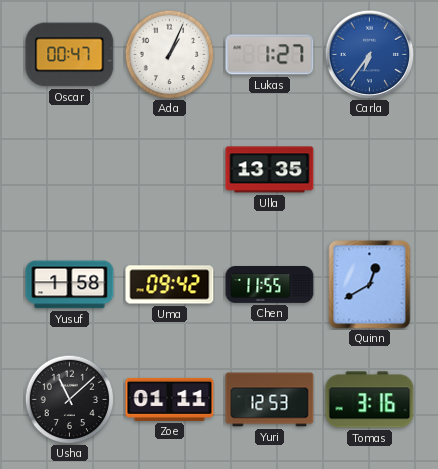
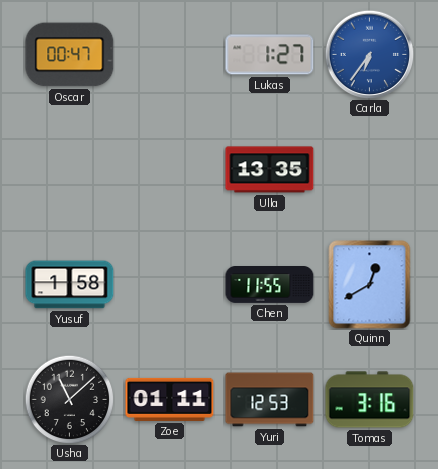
Ada: 1:04 -> none
Uma: 09:42 -> none
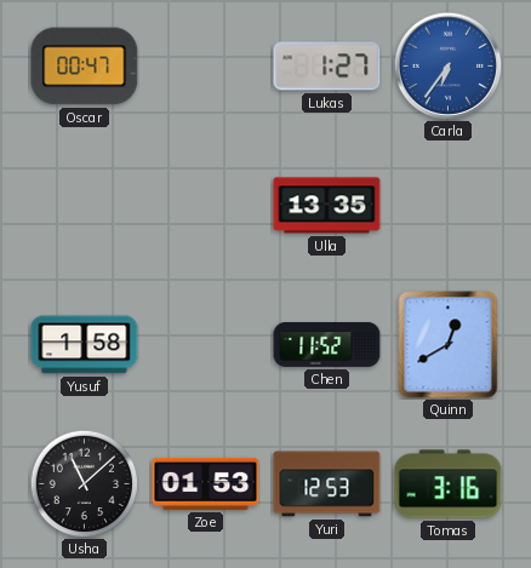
Chen: 11:55 -> 11:52
Zoe: 01:11 -> 01:53
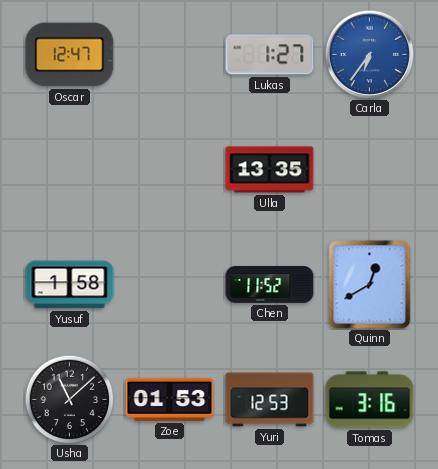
Oscar: 00:47 -> 12:47
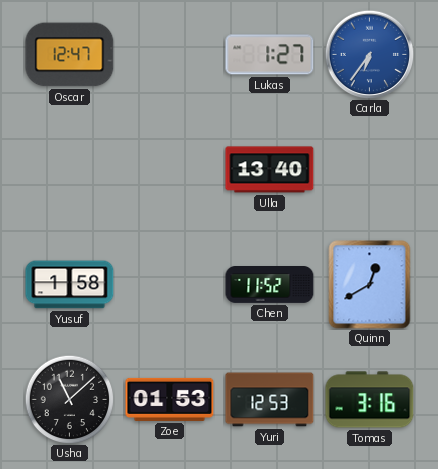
Ulla: 13:35 -> 13:40
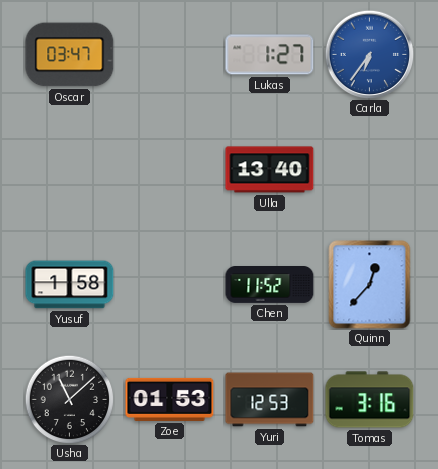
Oscar: 12:47 -> 03:47
Quinn: 12:40 -> 12:37
